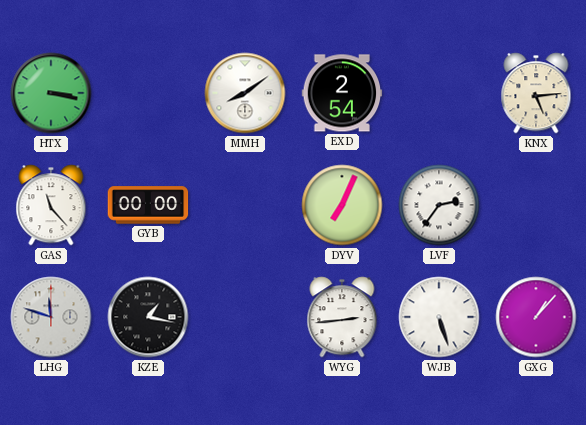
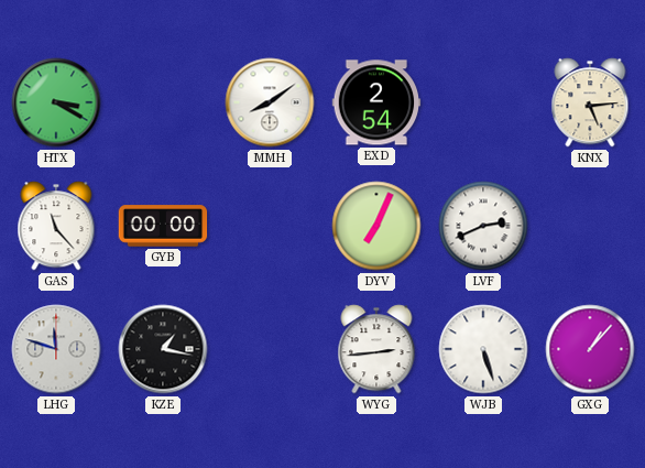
HTX: 3:17 -> 3:20
LVF: 2:36 -> 2:41
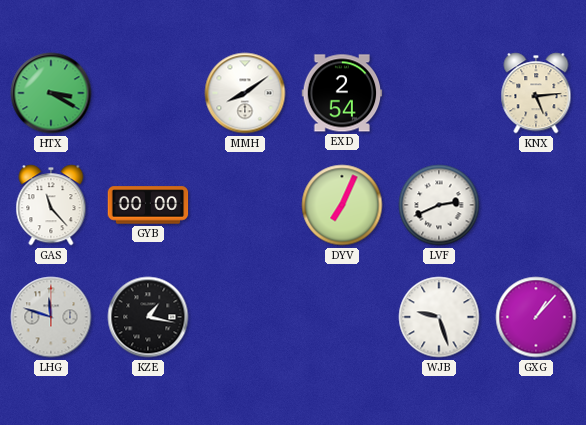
WYG: 2:44 -> none
WJB: 5:27 -> 9:27
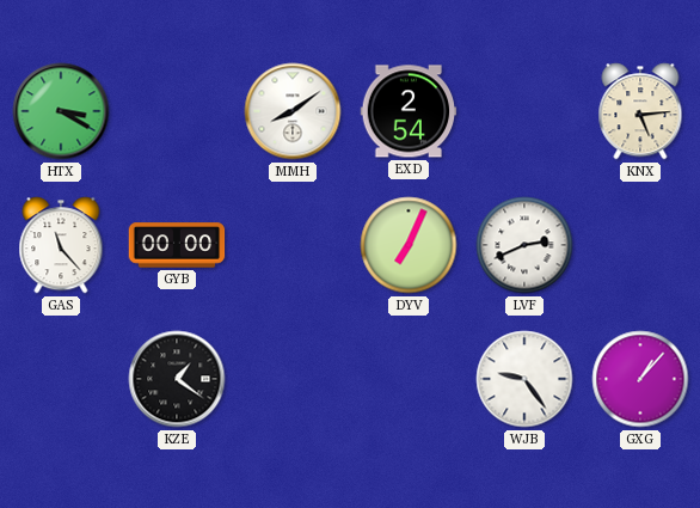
LHG: 11:48 -> none
KZE: 1:17 -> 1:21
WJB: 9:27 -> 9:24
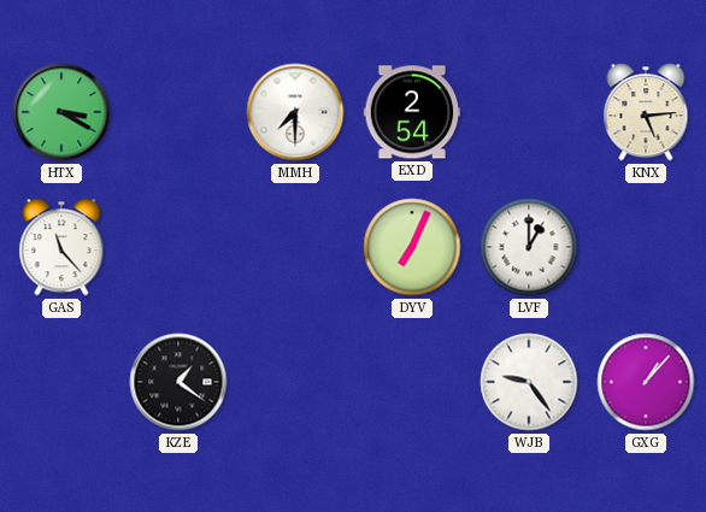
MMH: 8:09 -> 7:30
GYB: 00:00 -> none
LVF: 2:41 -> 1:00
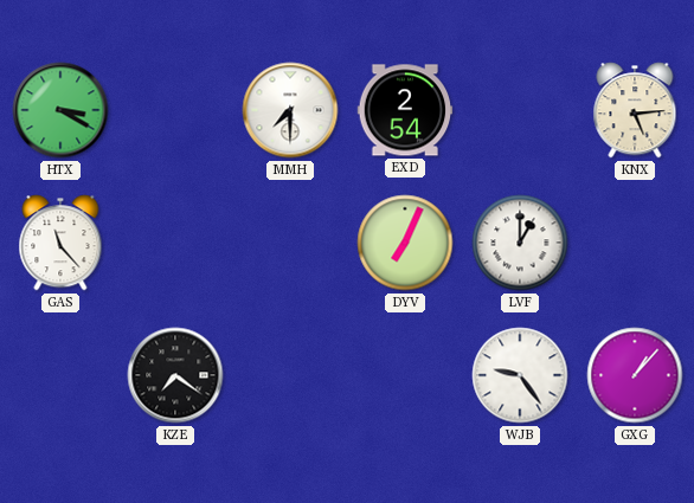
KZE: 1:21 -> 7:21
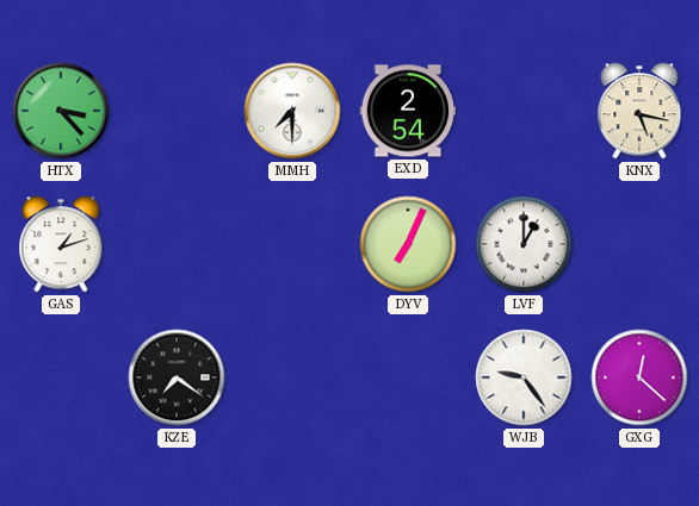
HTX: 3:20 -> 3:23
KNX: 5:14 -> 5:17
GAS: 11:23 -> 1:12
GXG: 1:07 -> 12:22
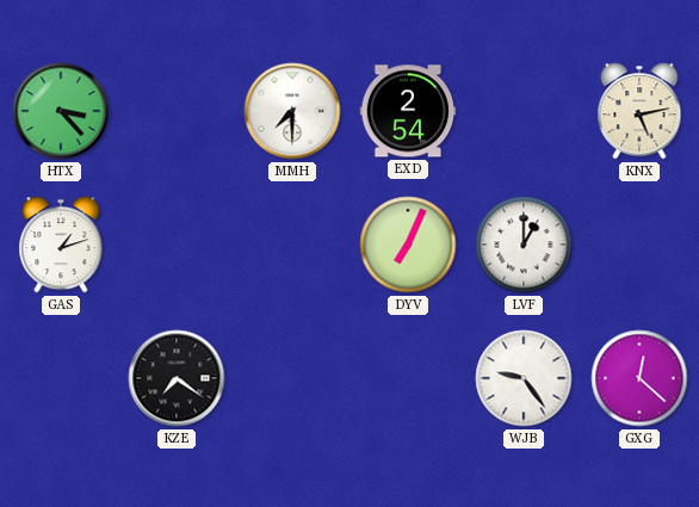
KNX: 5:17 -> 5:13
